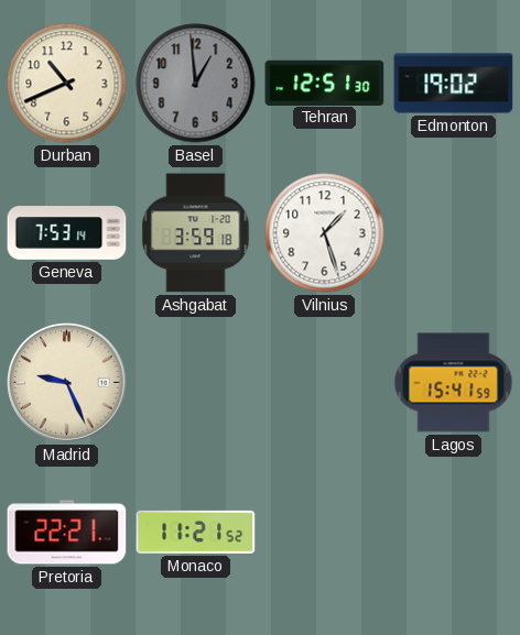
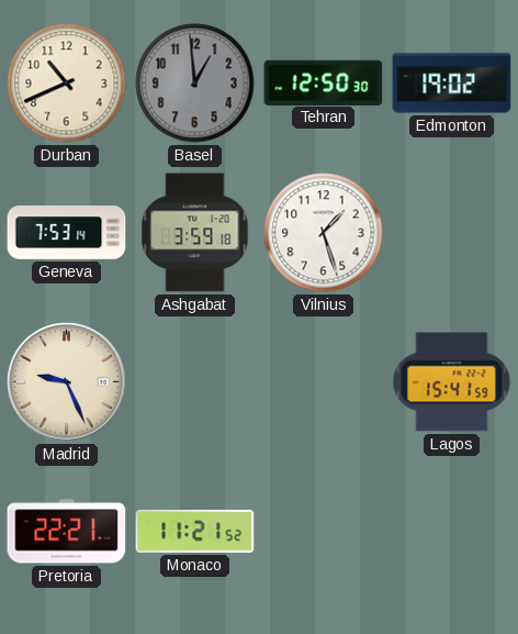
Tehran: 12:51 -> 12:50
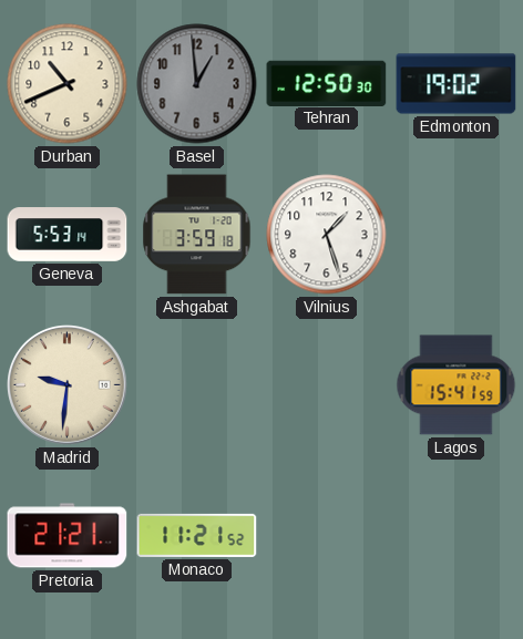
Geneva: 7:53 -> 5:53
Madrid: 9:26 -> 9:31
Pretoria: 22:21 -> 21:21
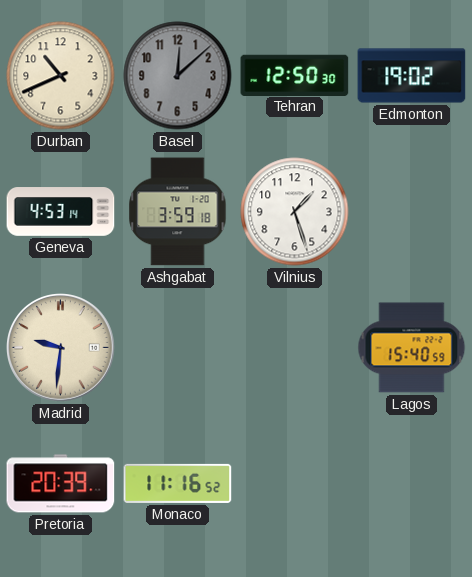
Basel: 12:59 -> 12:08
Geneva: 5:53 -> 4:53
Lagos: 15:41 -> 15:40
Pretoria: 21:21 -> 20:39
Monaco: 11:21 -> 11:16
